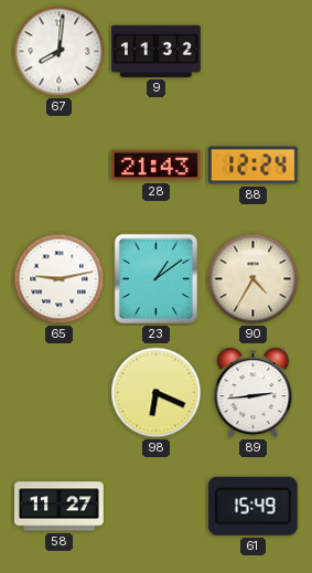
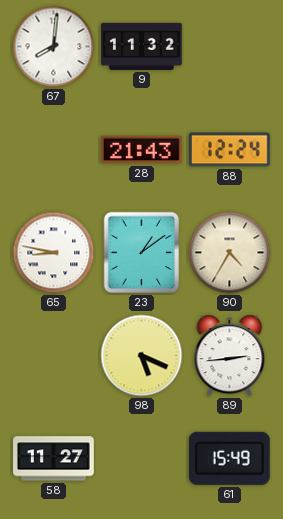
65: 9:13 -> 8:47
98: 6:19 -> 5:19
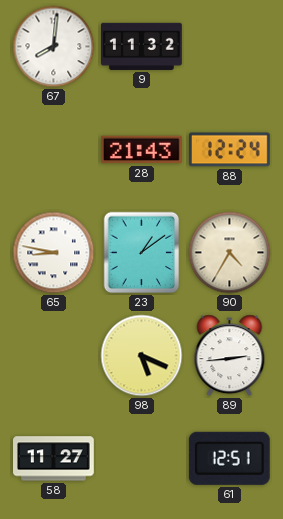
61: 15:49 -> 12:51
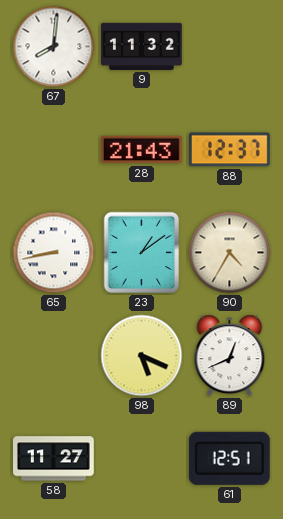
88: 12:24 -> 12:37
65: 8:47 -> 8:43
89: 2:44 -> 12:41
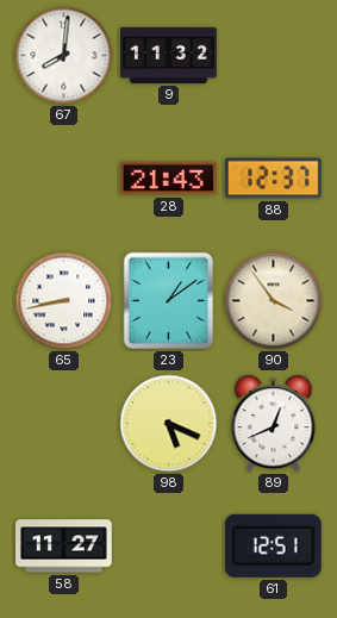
90: 4:35 -> 3:54
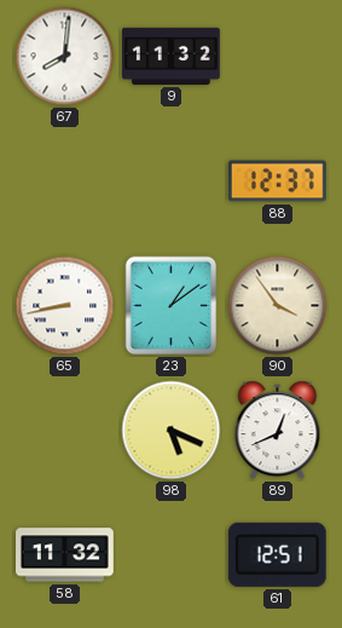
28: 21:43 -> none
58: 11:27 -> 11:32
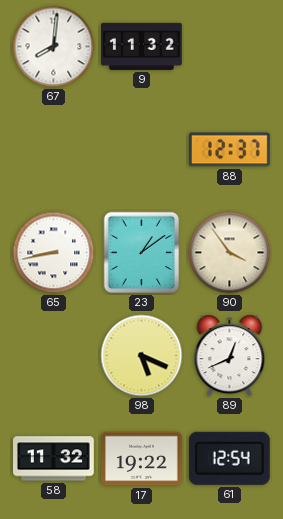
17: none -> 19:22
61: 12:51 -> 12:54
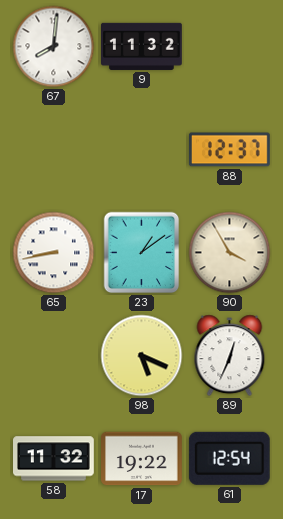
90: 3:54 -> 3:55
89: 12:41 -> 12:34
